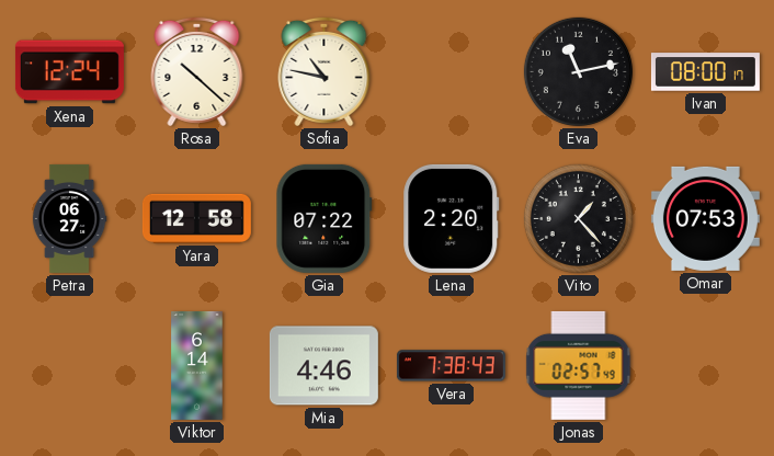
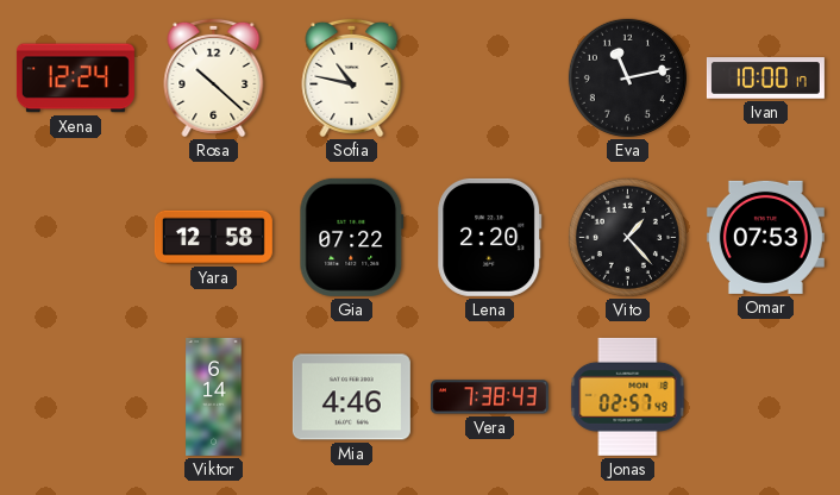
Ivan: 08:00 -> 10:00
Petra: 06:27 -> none
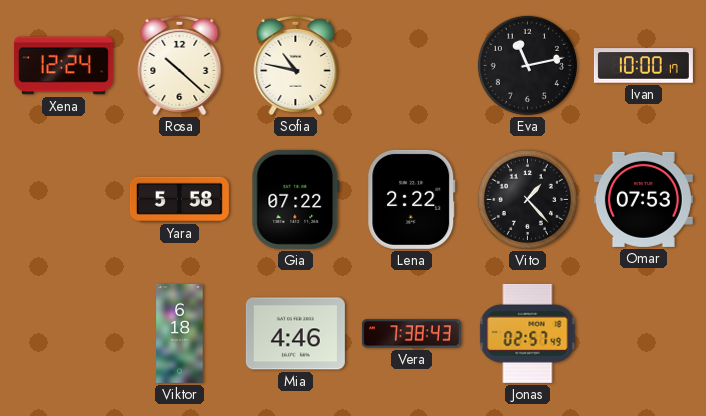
Yara: 12:58 -> 5:58
Lena: 2:20 -> 2:22
Viktor: 6:14 -> 6:18
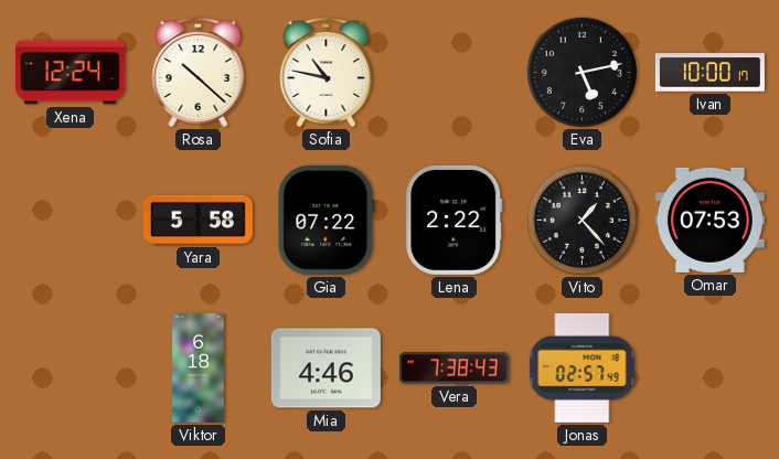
Eva: 11:13 -> 5:13
